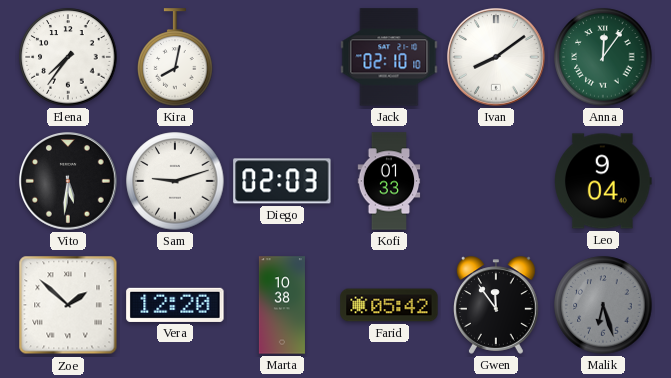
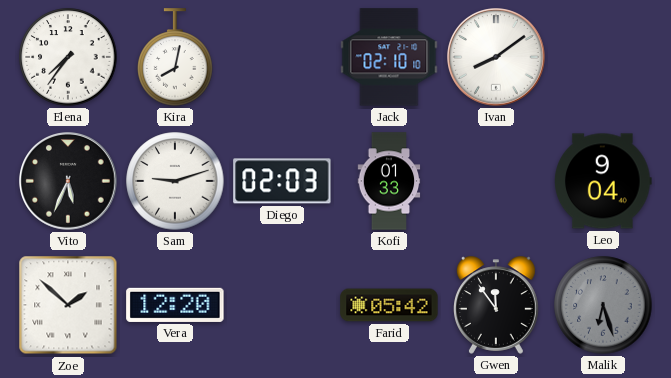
Anna: 12:06 -> none
Vito: 5:31 -> 5:34
Marta: 10:38 -> none
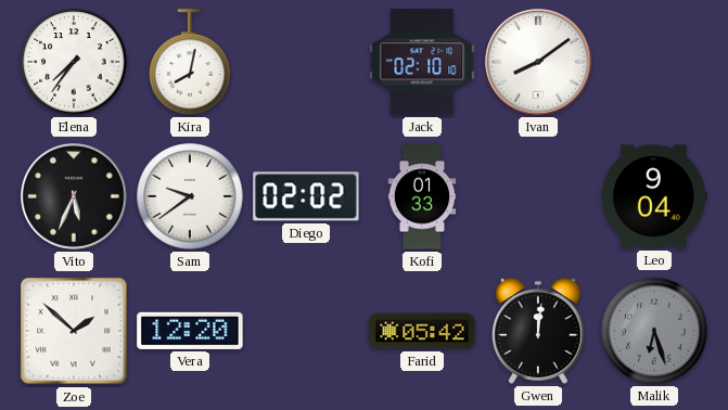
Sam: 9:12 -> 9:39
Diego: 02:03 -> 02:02
Gwen: 11:54 -> 12:01
